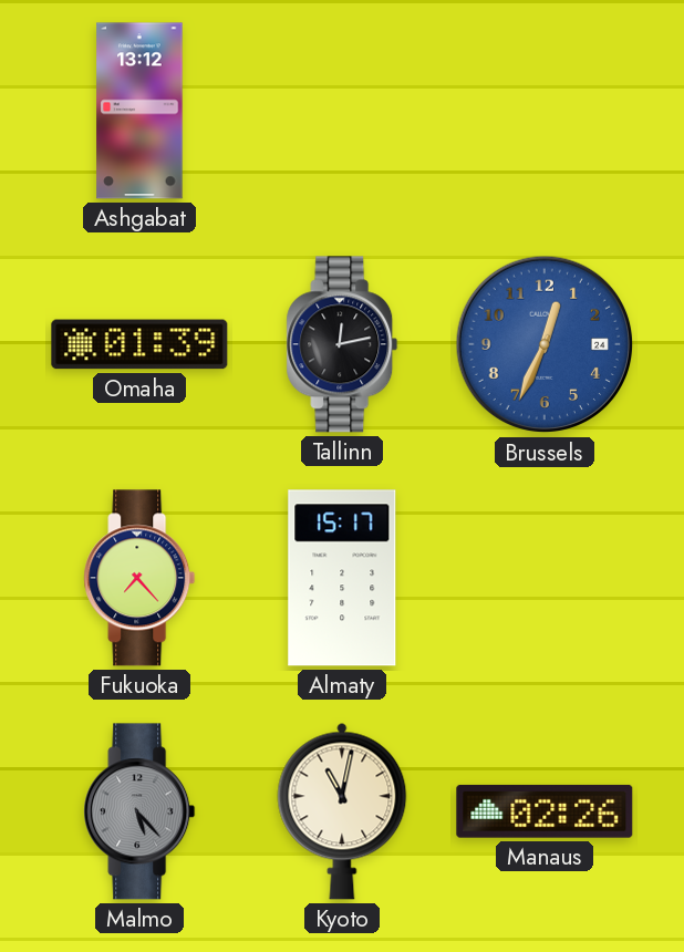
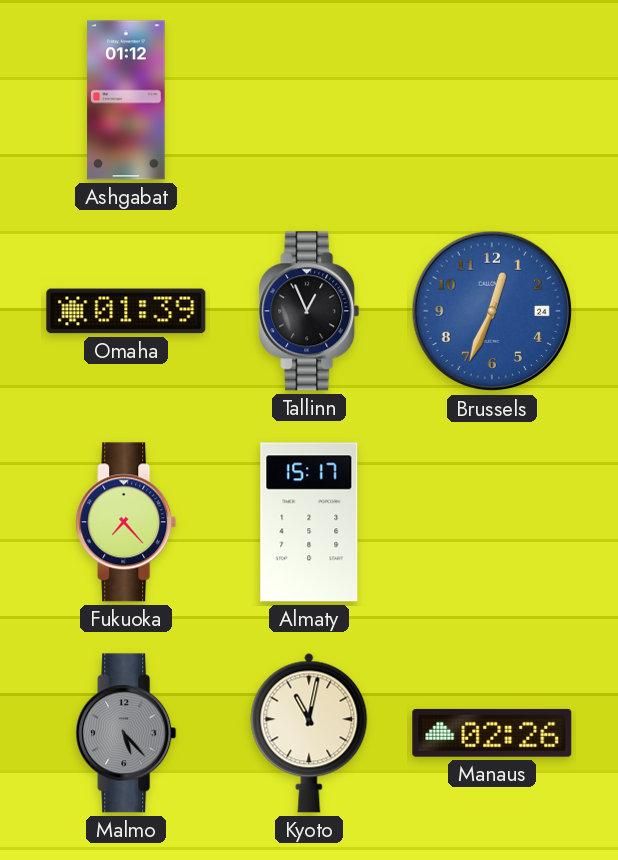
Ashgabat: 13:12 -> 01:12
Tallinn: 12:13 -> 12:56
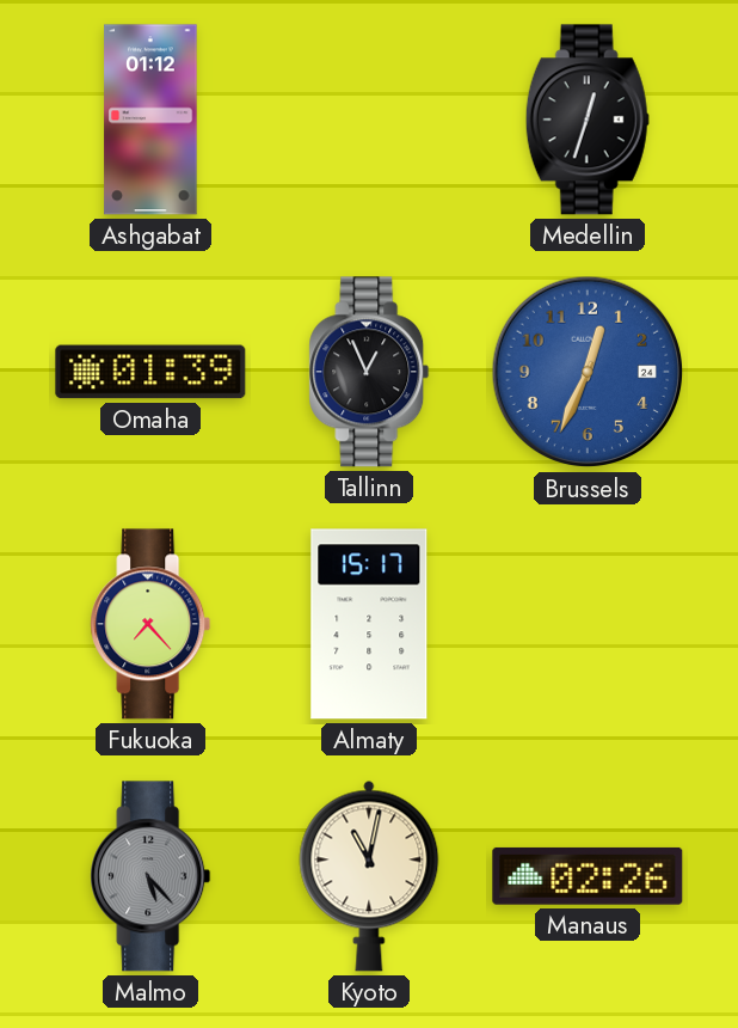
Medellin: none -> 12:33
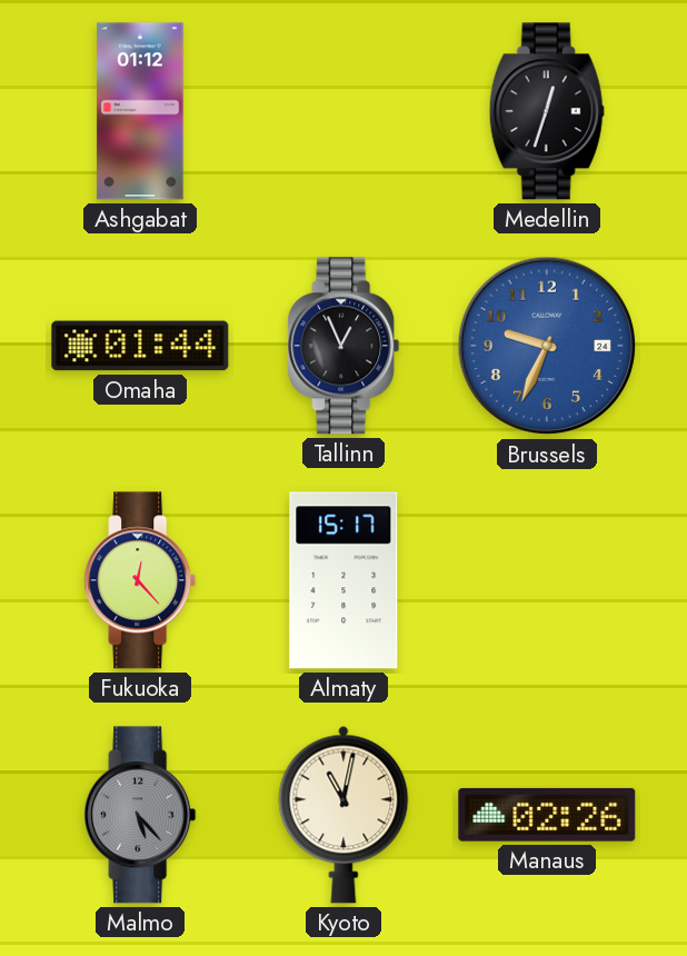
Omaha: 01:39 -> 01:44
Brussels: 12:34 -> 9:34
Fukuoka: 7:23 -> 12:23
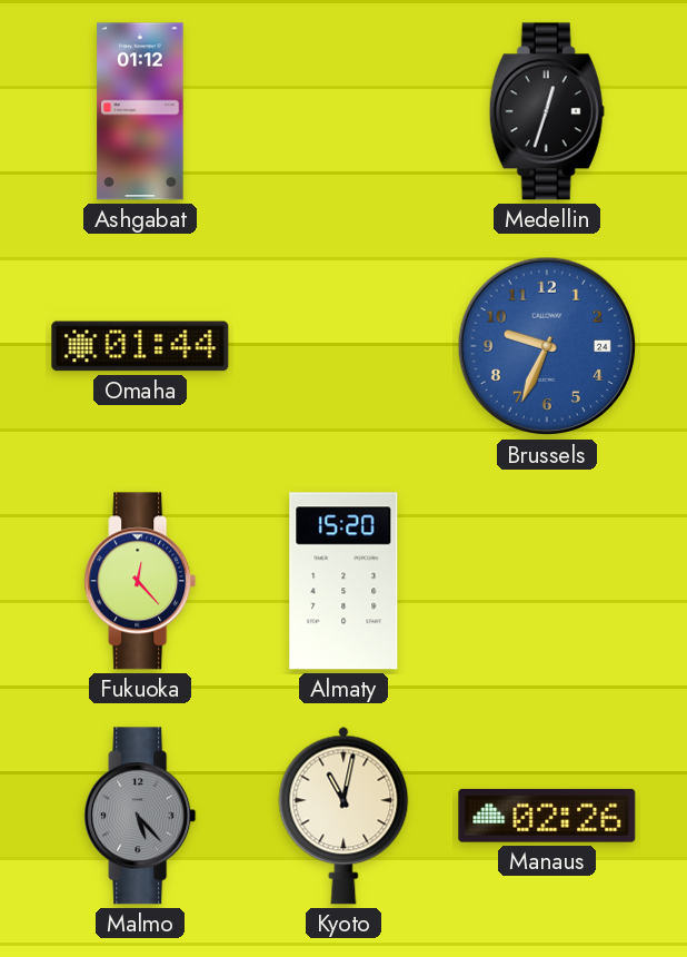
Tallinn: 12:56 -> none
Almaty: 15:17 -> 15:20
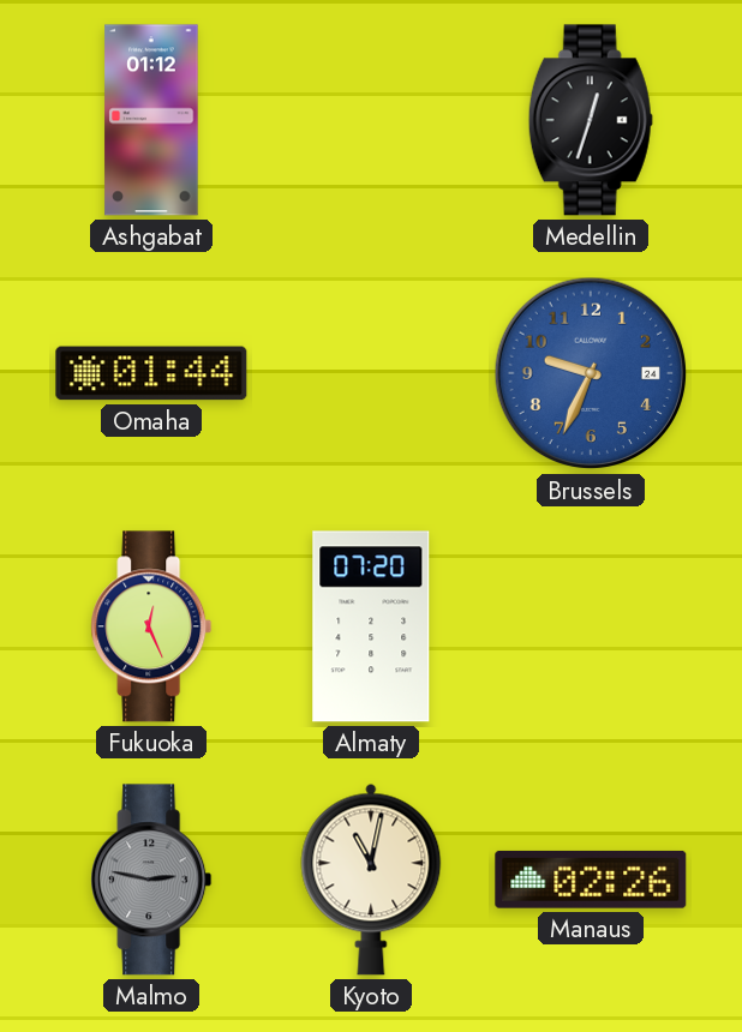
Fukuoka: 12:23 -> 12:26
Almaty: 15:20 -> 07:20
Malmo: 5:23 -> 2:47
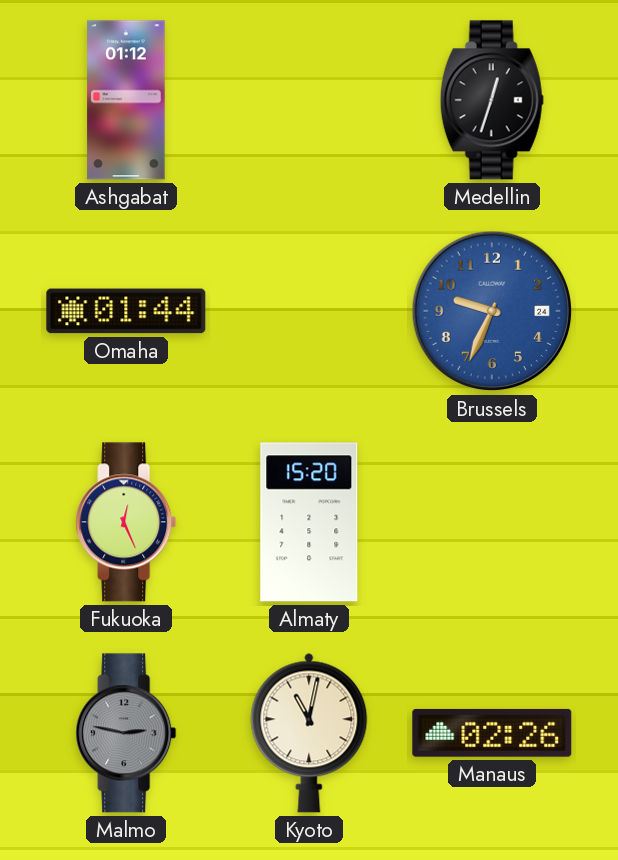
Almaty: 07:20 -> 15:20
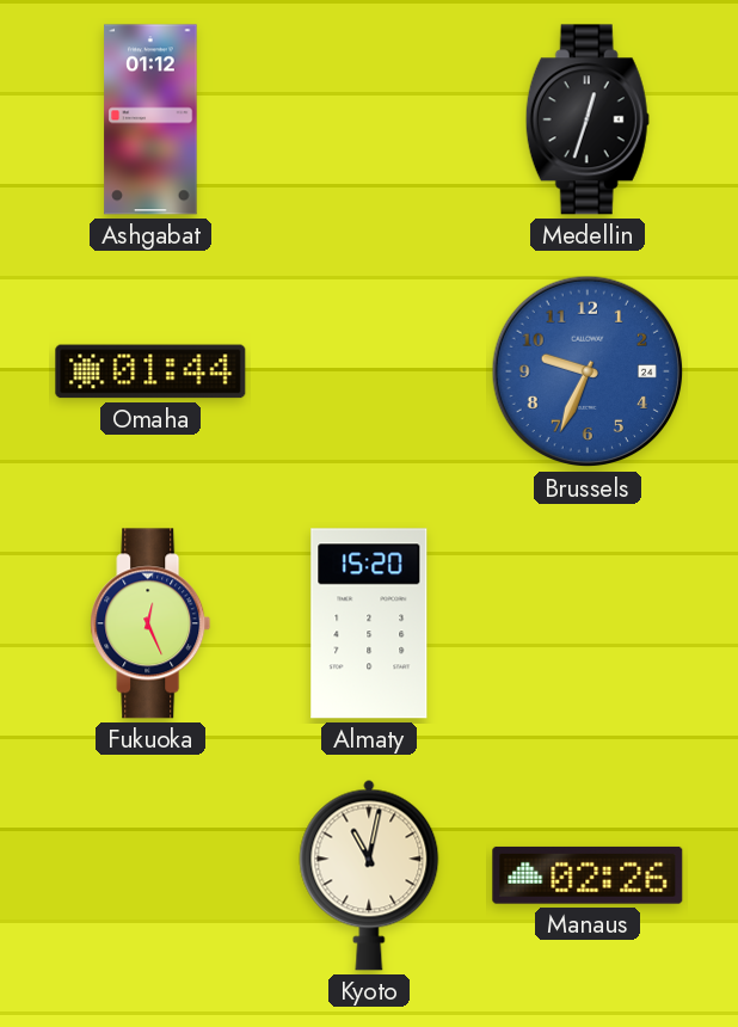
Malmo: 2:47 -> none
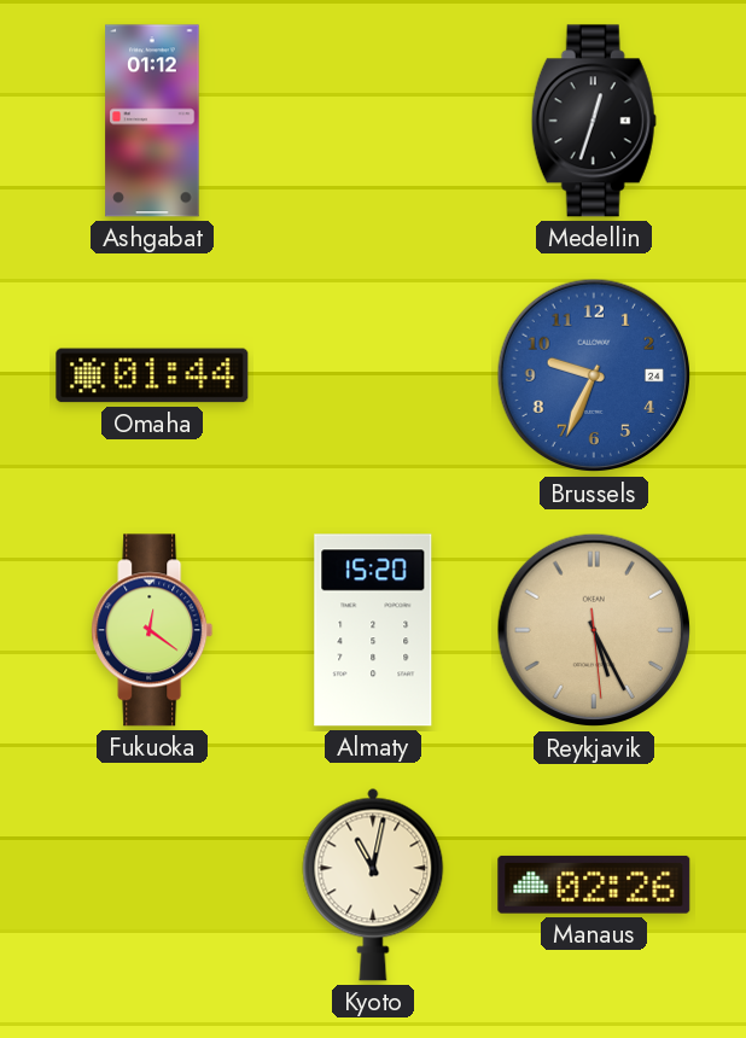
Fukuoka: 12:26 -> 12:21
Reykjavik: none -> 5:25
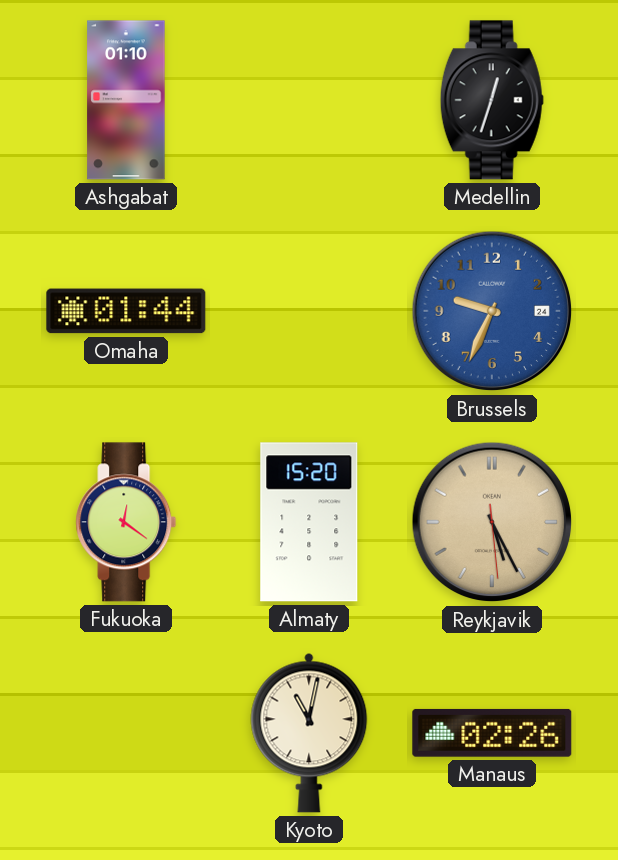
Ashgabat: 01:12 -> 01:10
